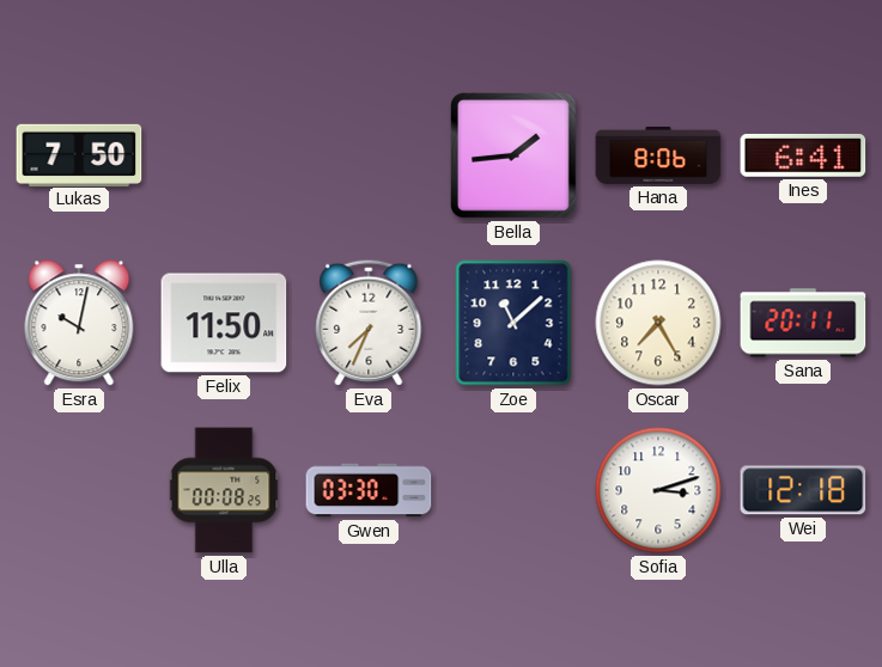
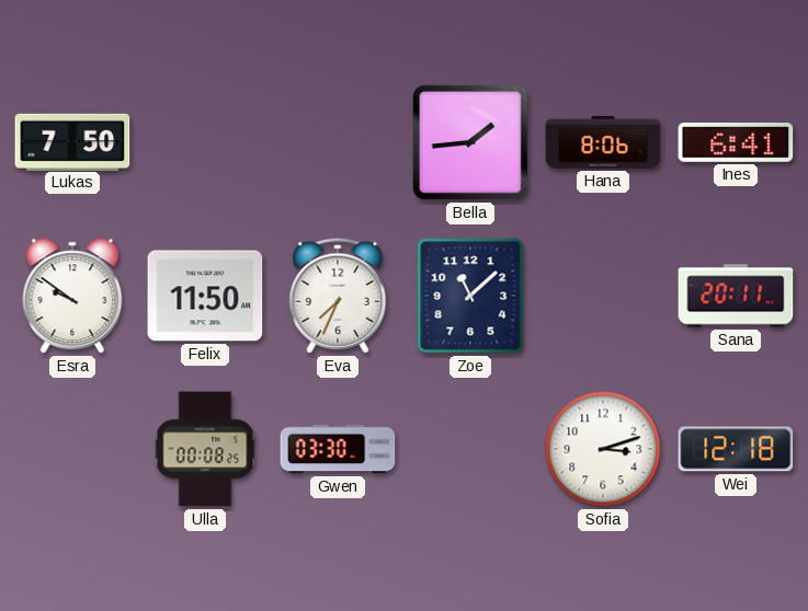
Esra: 10:02 -> 9:51
Oscar: 7:25 -> none
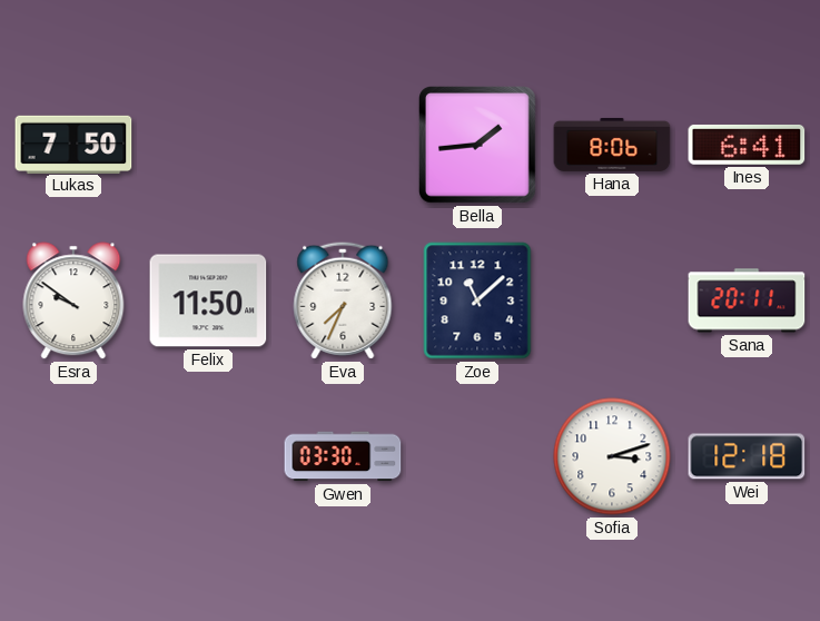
Ulla: 00:08 -> none
